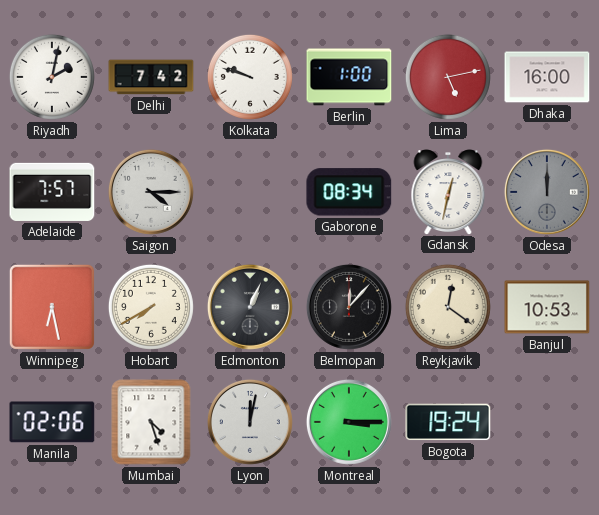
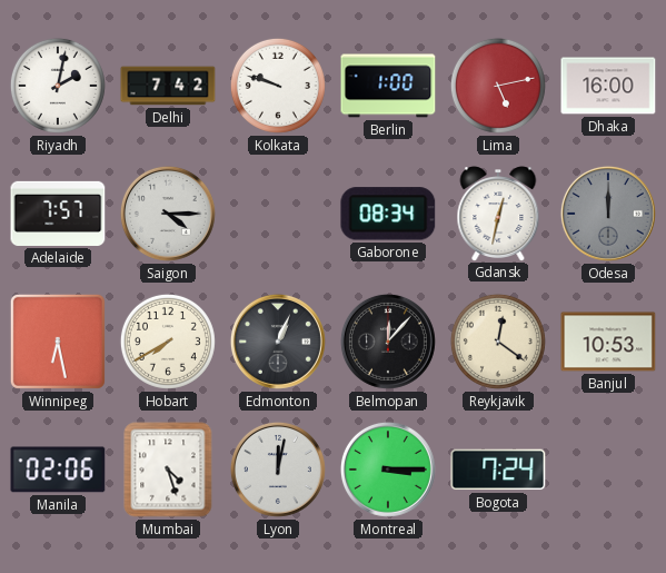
Bogota: 19:24 -> 7:24
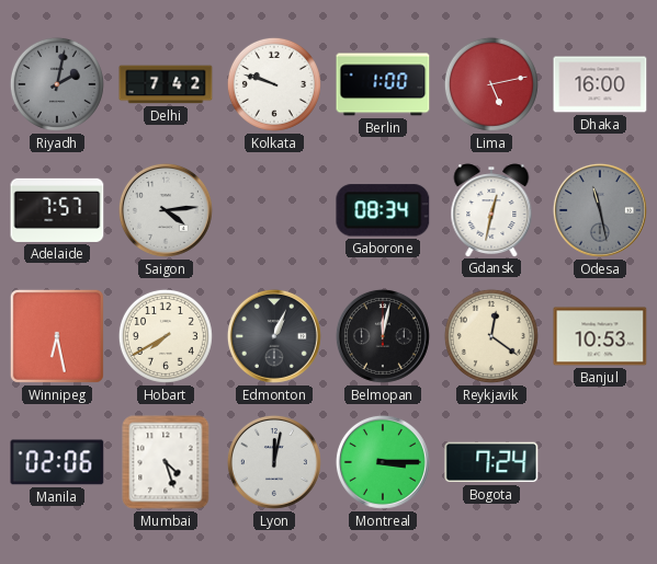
Riyadh dial: white -> grey
Saigon: 4:15 -> 4:14
Odesa: 12:00 -> 11:28
Belmopan: 12:07 -> 12:02
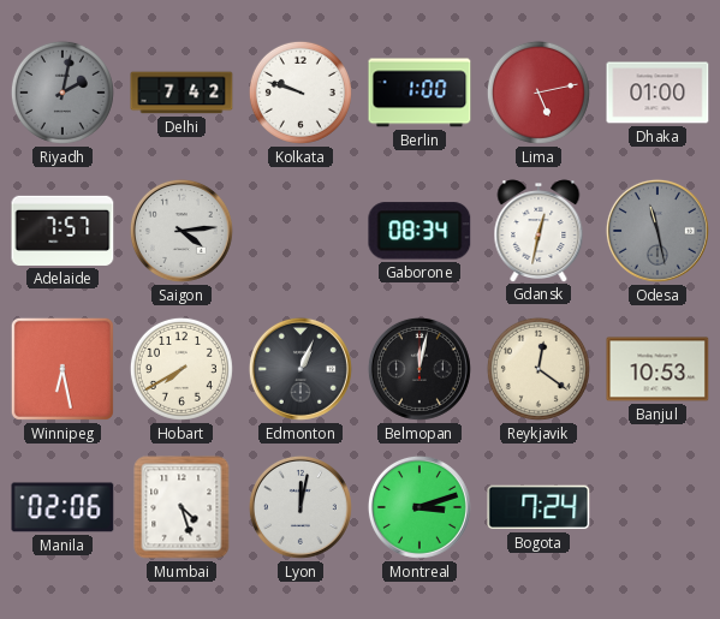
Dhaka: 16:00 -> 01:00
Montreal: 3:15 -> 3:12
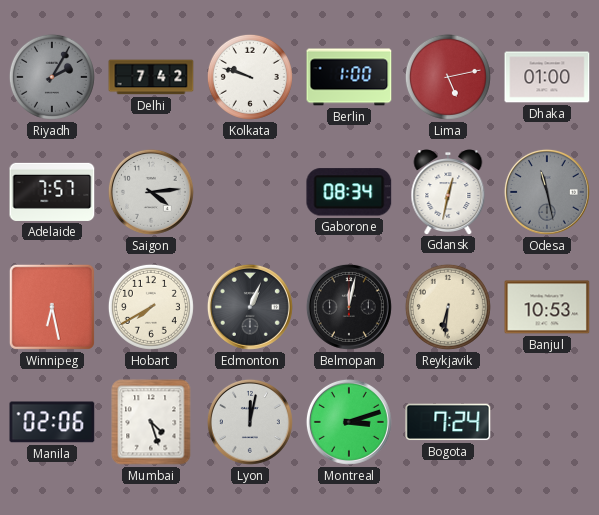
Riyadh: 2:02 -> 2:05
Reykjavik: 12:21 -> 6:31
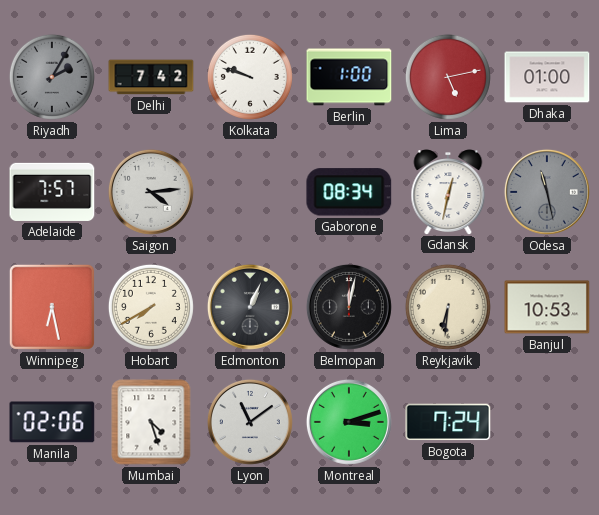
Lyon: 12:02 -> 11:09
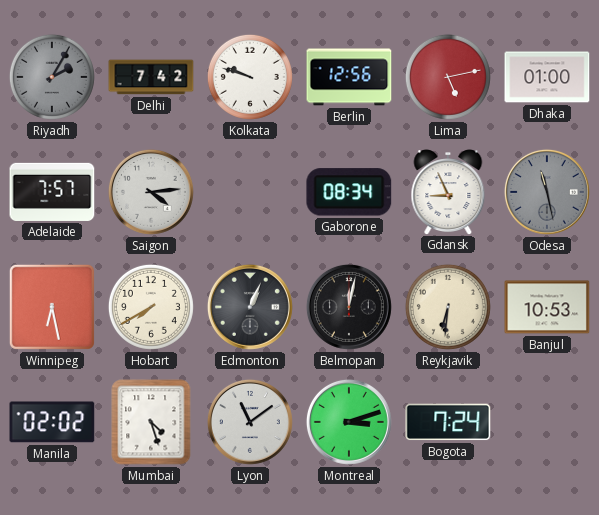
Berlin: 1:00 -> 12:56
Gdansk: 12:32 -> 8:56
Manila: 02:06 -> 02:02
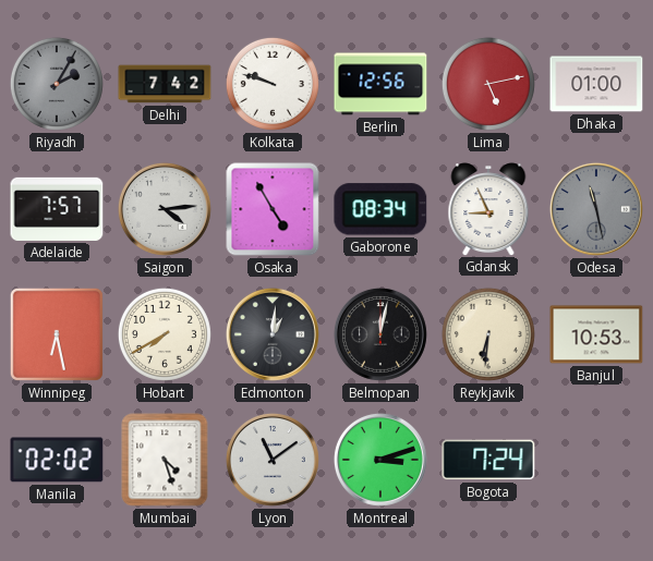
Osaka: none -> 4:55
Edmonton: 1:04 -> 1:01
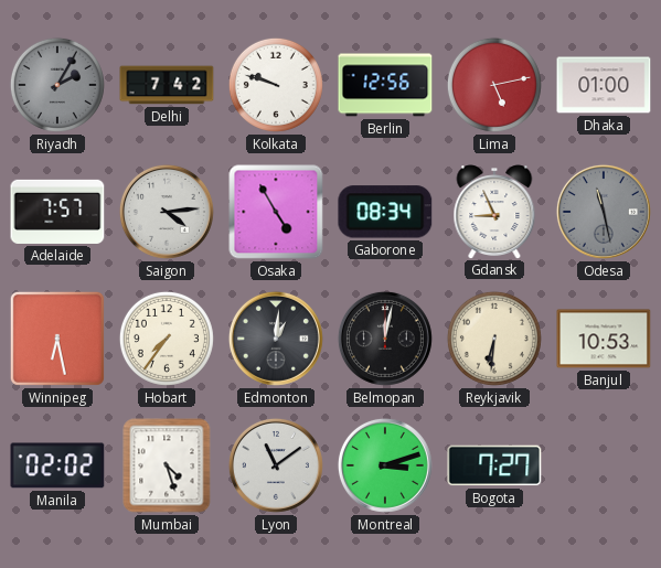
Hobart: 7:40 -> 7:36
Bogota: 7:24 -> 7:27
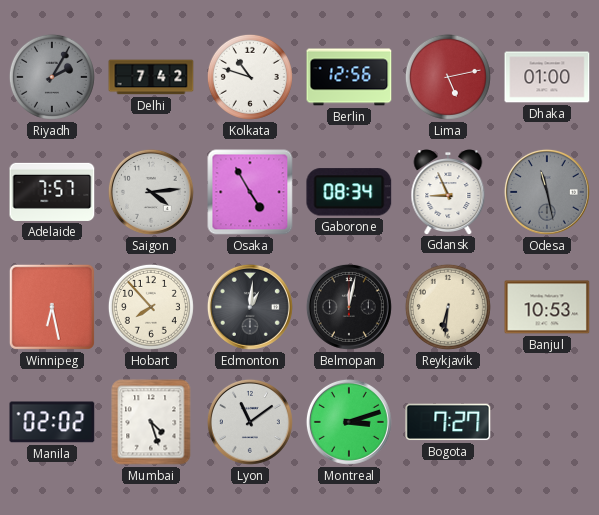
Kolkata: 9:48 -> 10:48
Hobart: 7:36 -> 7:53
